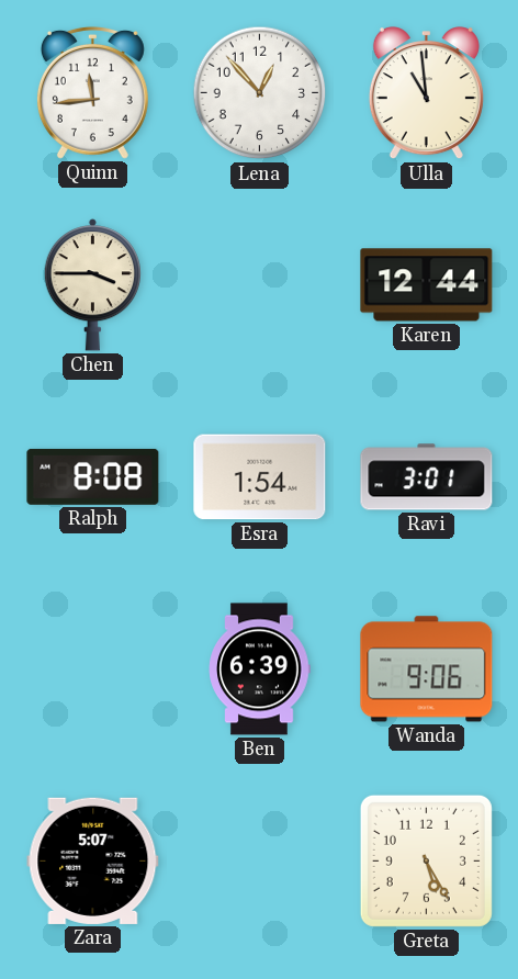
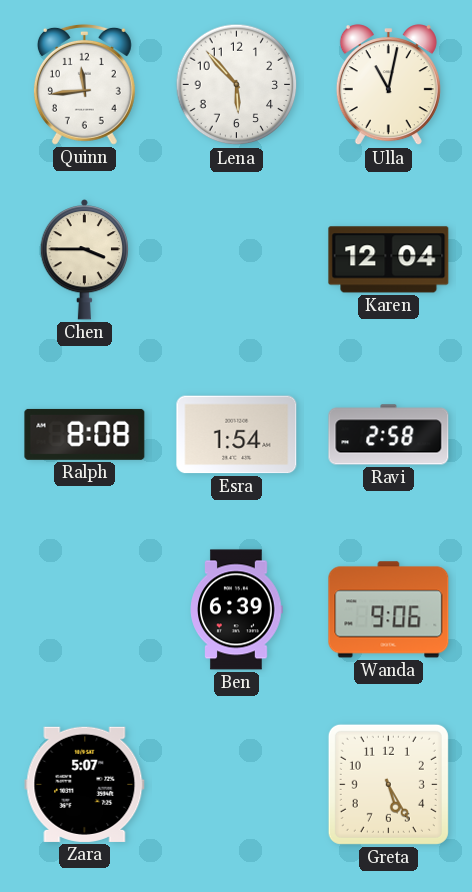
Lena: 12:53 -> 5:53
Ulla: 10:59 -> 11:02
Karen: 12:44 -> 12:04
Ravi: 3:01 -> 2:58
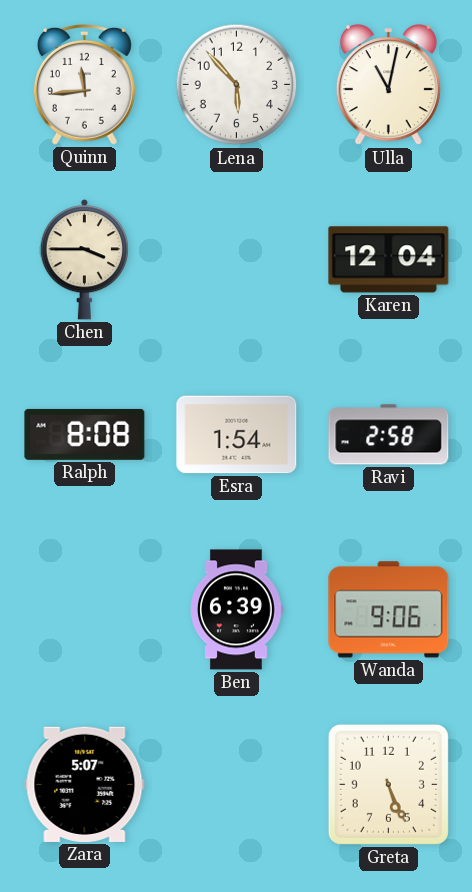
Greta: 5:25 -> 5:26
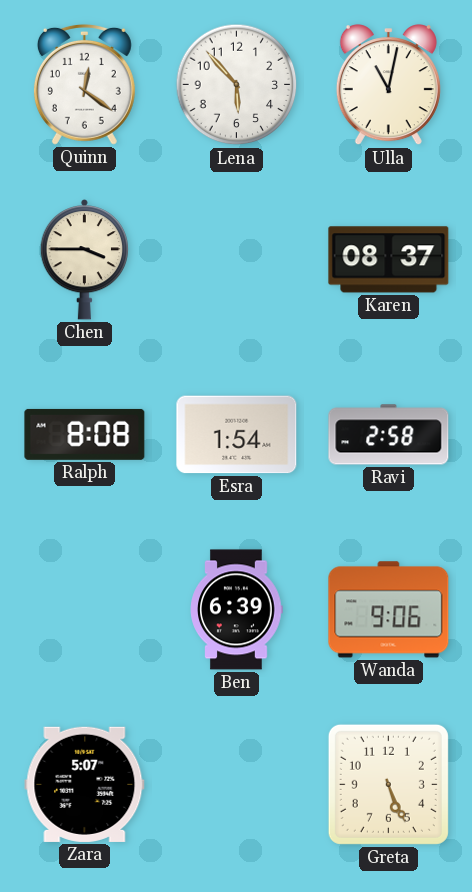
Quinn: 11:44 -> 12:21
Karen: 12:04 -> 08:37
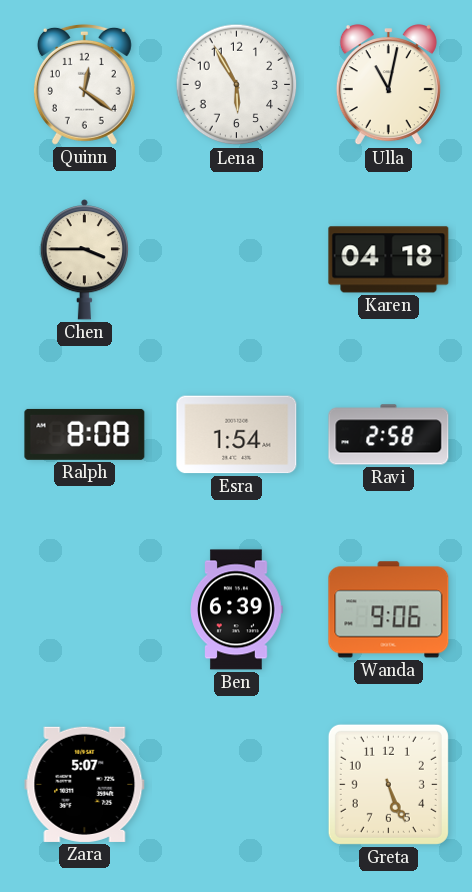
Lena: 5:53 -> 5:55
Karen: 08:37 -> 04:18
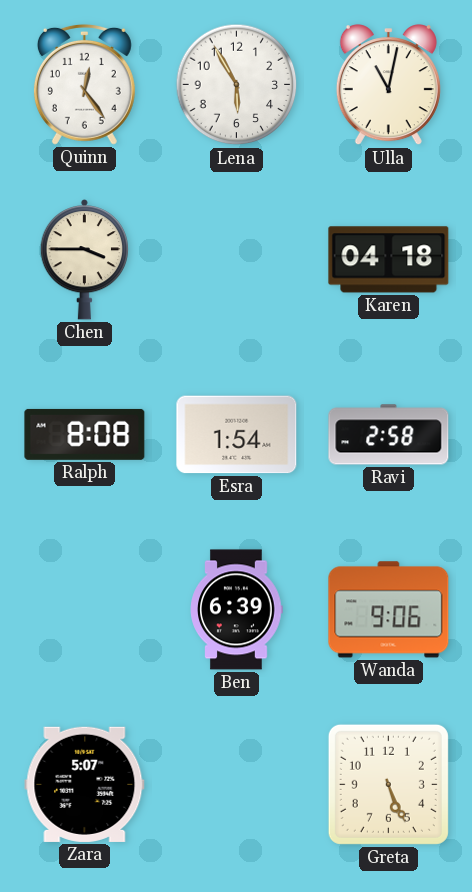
Quinn: 12:21 -> 12:24
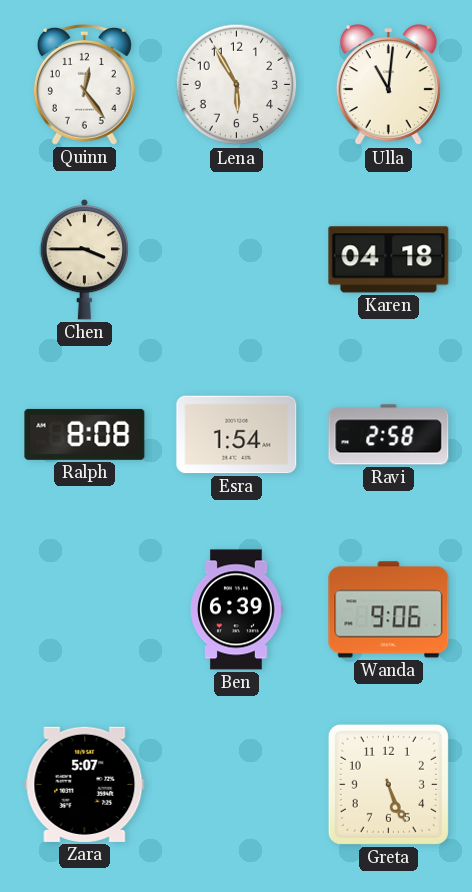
Ulla: 11:02 -> 11:01
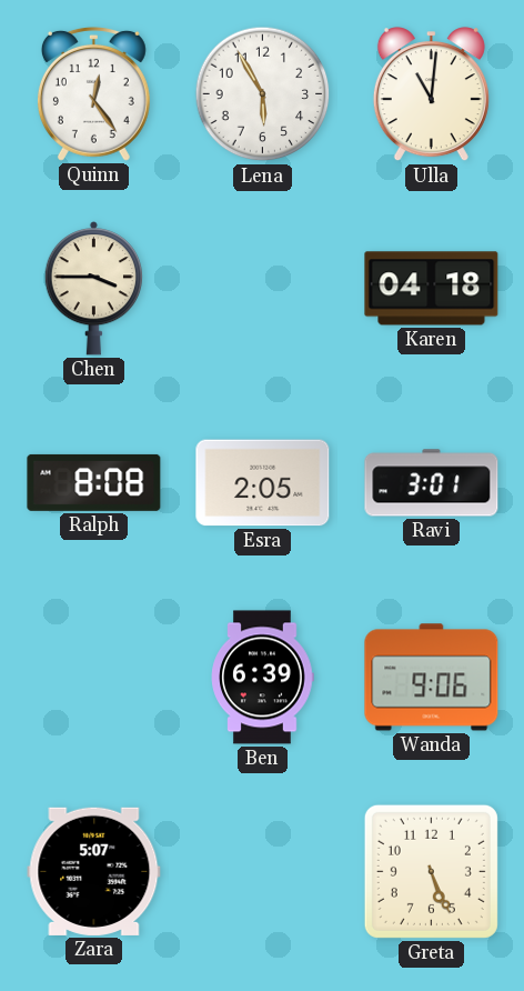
Esra: 1:54 -> 2:05
Ravi: 2:58 -> 3:01
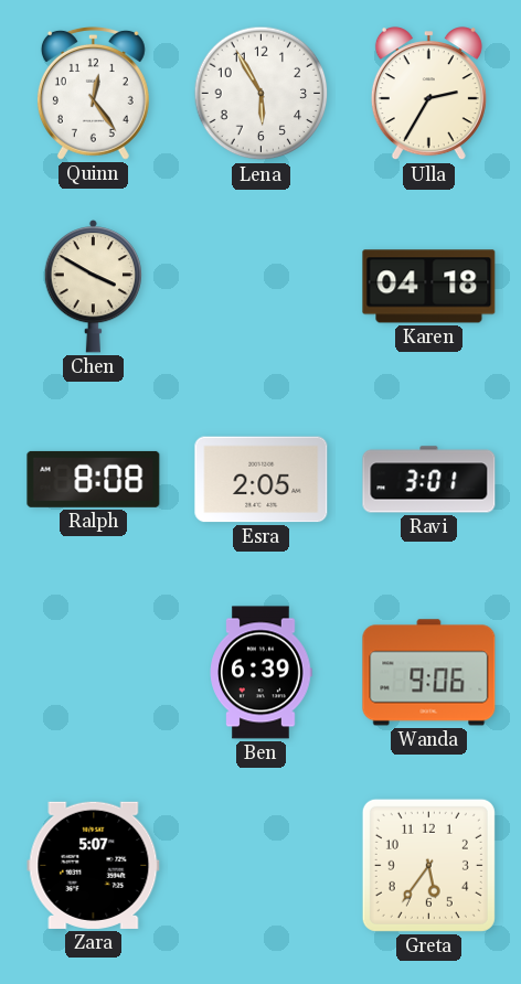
Ulla: 11:01 -> 2:35
Chen: 3:45 -> 3:50
Greta: 5:26 -> 5:36
